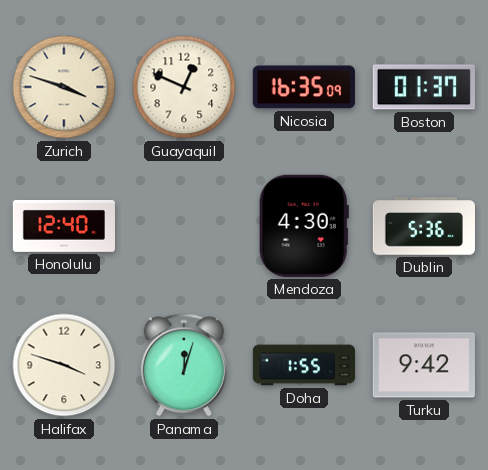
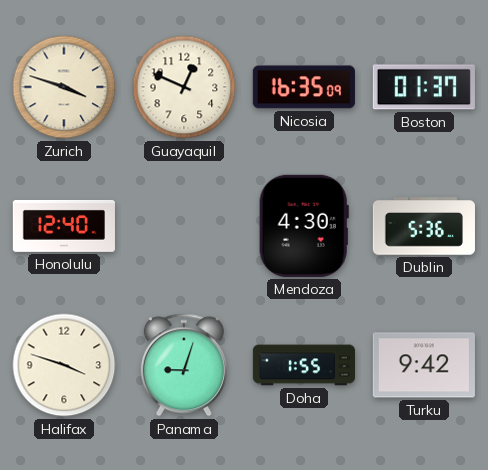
Panama: 12:03 -> 9:03
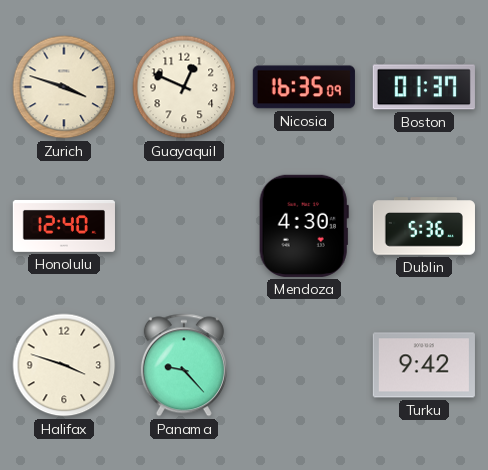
Panama: 9:03 -> 9:23
Doha: 1:55 -> none
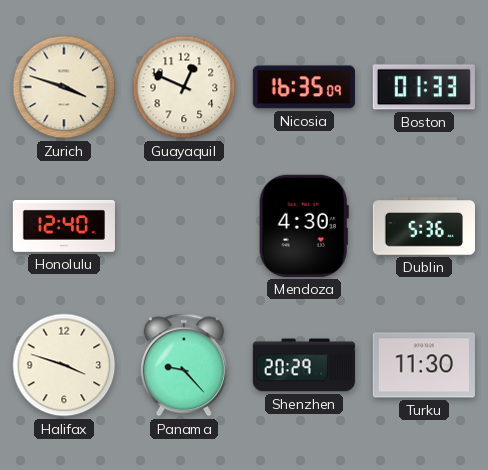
Boston: 01:37 -> 01:33
Shenzhen: none -> 20:29
Turku: 9:42 -> 11:30
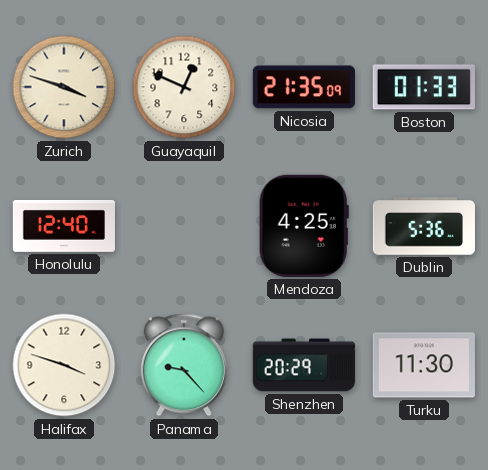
Nicosia: 16:35 -> 21:35
Mendoza: 4:30 -> 4:25
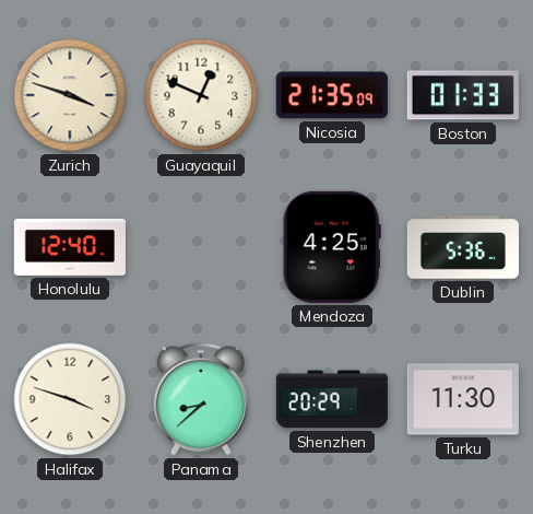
Panama: 9:23 -> 8:38
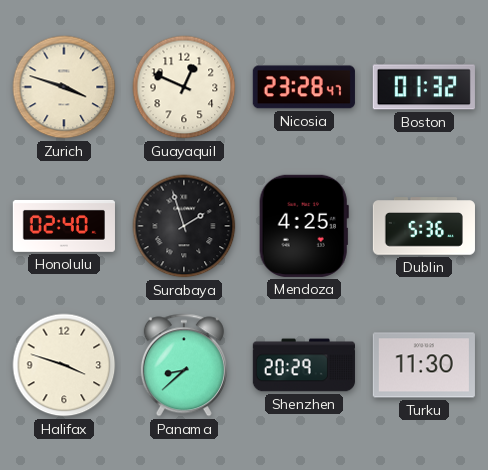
Nicosia: 21:35 -> 23:28
Boston: 01:33 -> 01:32
Honolulu: 12:40 -> 02:40
Surabaya: none -> 1:57
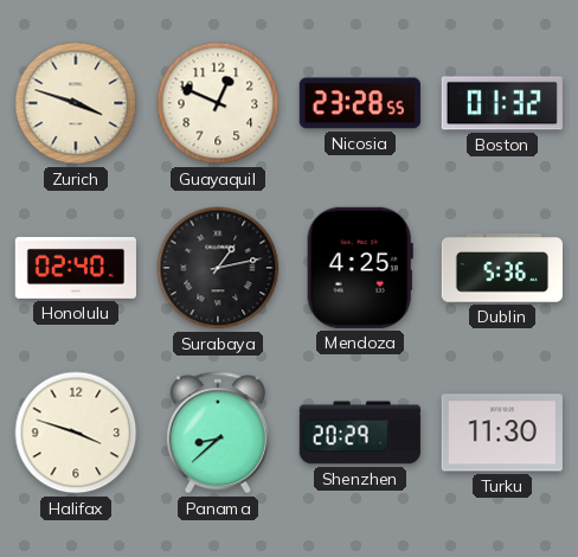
Nicosia: 23:28:47 -> 23:28:55
Surabaya: 1:57 -> 1:13
